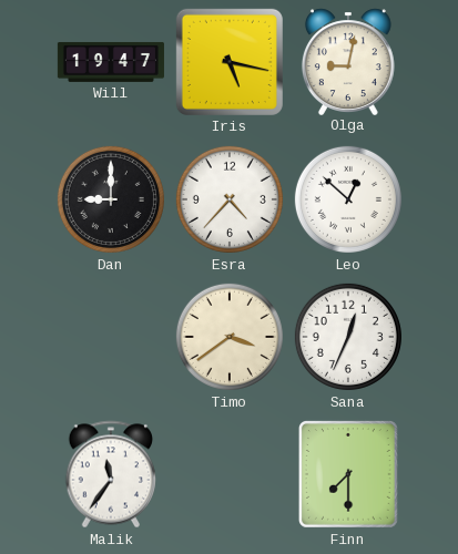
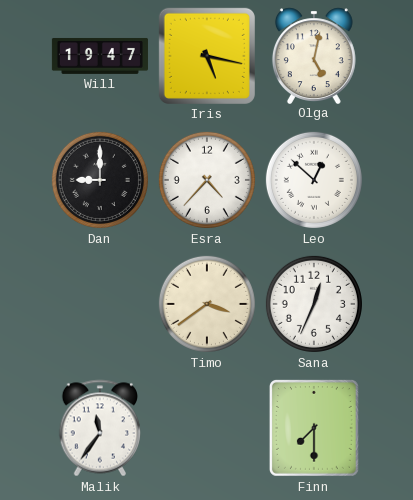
Olga: 9:02 -> 5:02
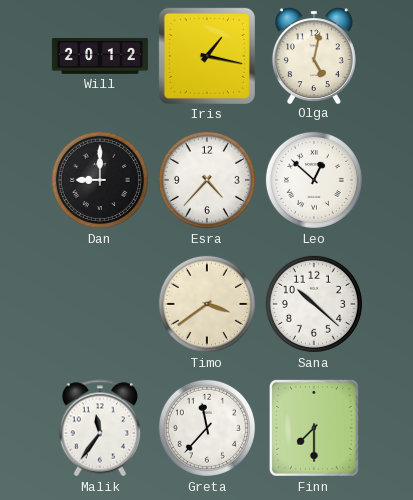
Will: 19:47 -> 20:12
Iris: 5:17 -> 1:17
Sana: 12:34 -> 10:22
Greta: none -> 11:37
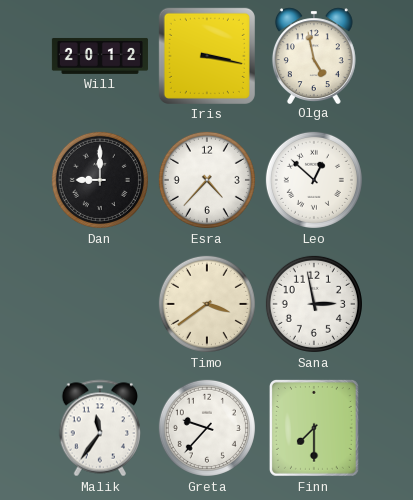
Iris: 1:17 -> 3:17
Olga: 5:02 -> 4:58
Sana: 10:22 -> 2:58
Greta: 11:37 -> 9:37
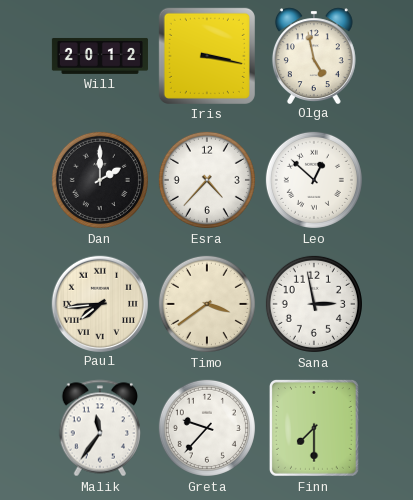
Dan: 9:00 -> 2:00
Paul: none -> 7:44
